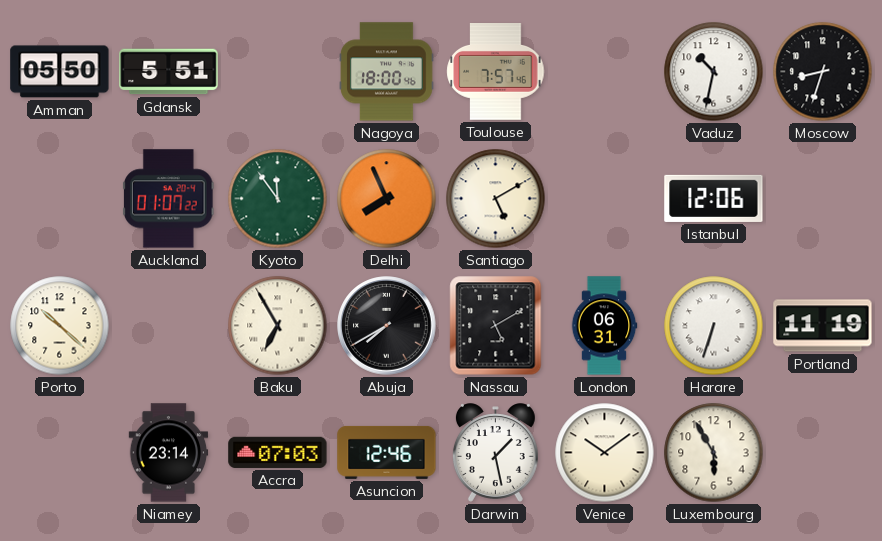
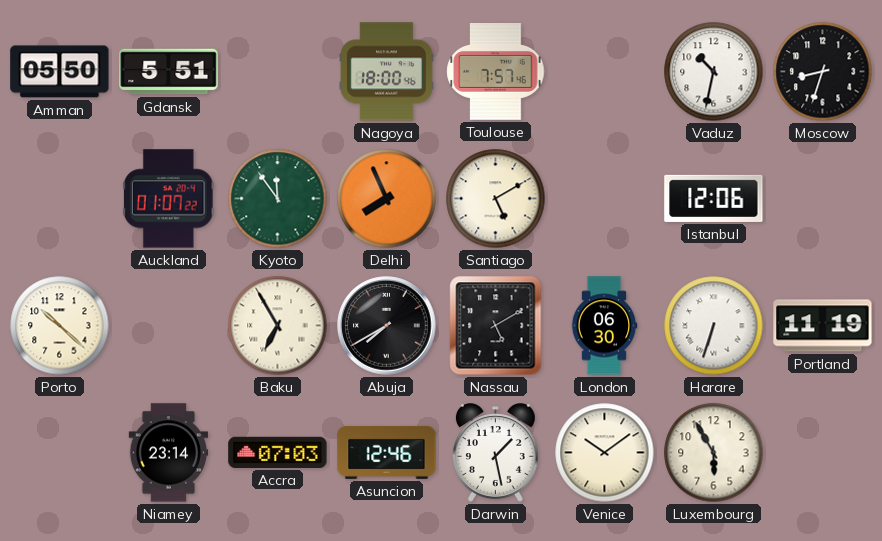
London: 06:31 -> 06:30
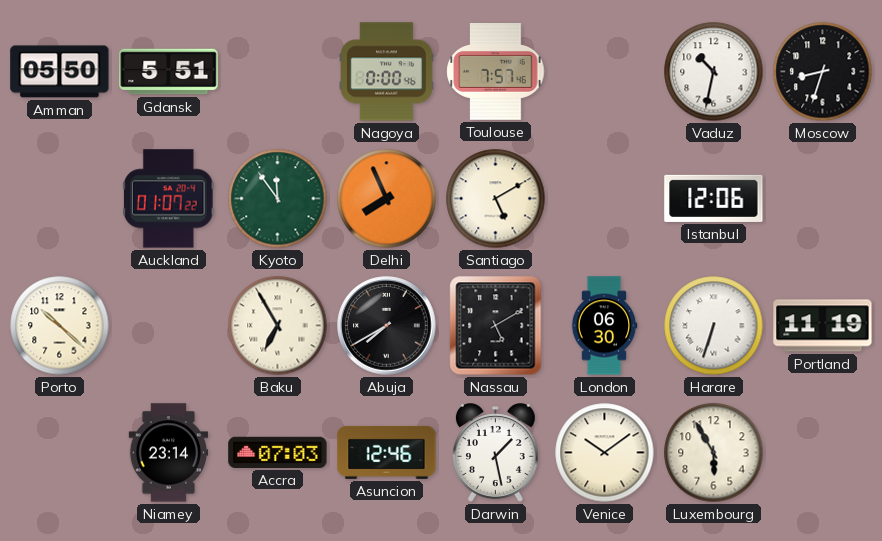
Nagoya: 18:00 -> 0:00
